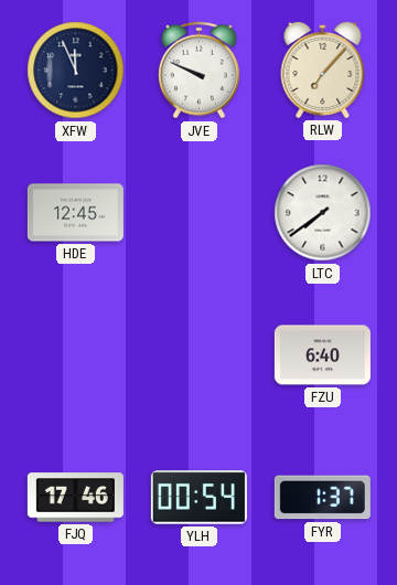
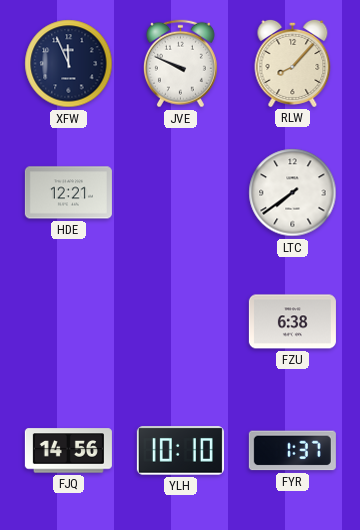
RLW: 7:07 -> 8:07
HDE: 12:45 -> 12:21
FZU: 6:40 -> 6:38
FJQ: 17:46 -> 14:56
YLH: 00:54 -> 10:10
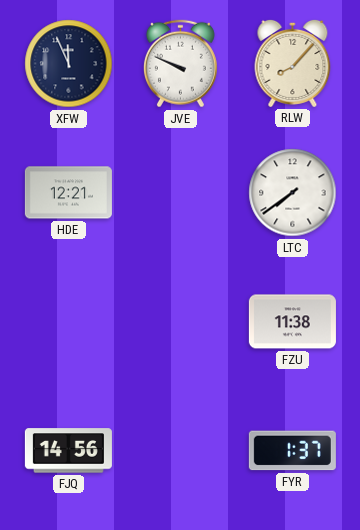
FZU: 6:38 -> 11:38
YLH: 10:10 -> none
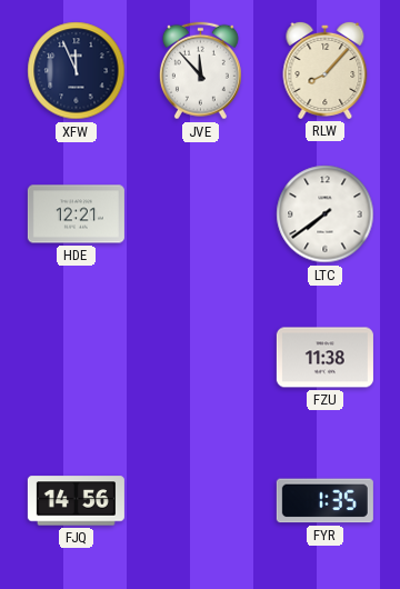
JVE: 9:49 -> 11:53
FYR: 1:37 -> 1:35
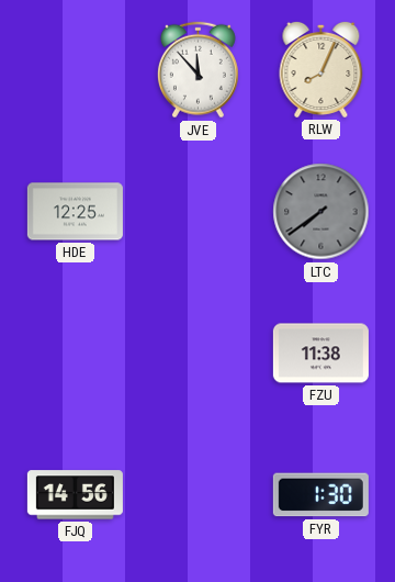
XFW: 11:56 -> none
RLW: 8:07 -> 8:04
HDE: 12:21 -> 12:25
LTC dial: white -> grey
FYR: 1:35 -> 1:30
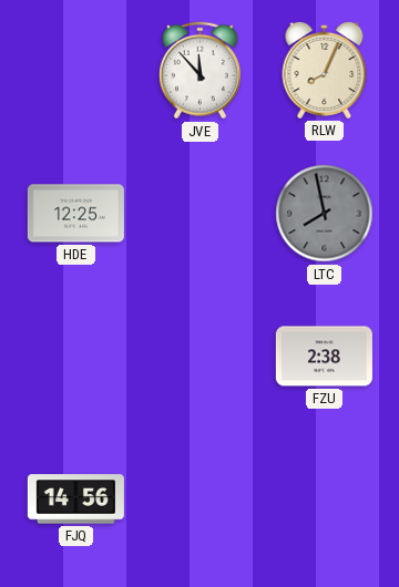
LTC: 7:39 -> 7:58
FZU: 11:38 -> 2:38
FYR: 1:30 -> none
